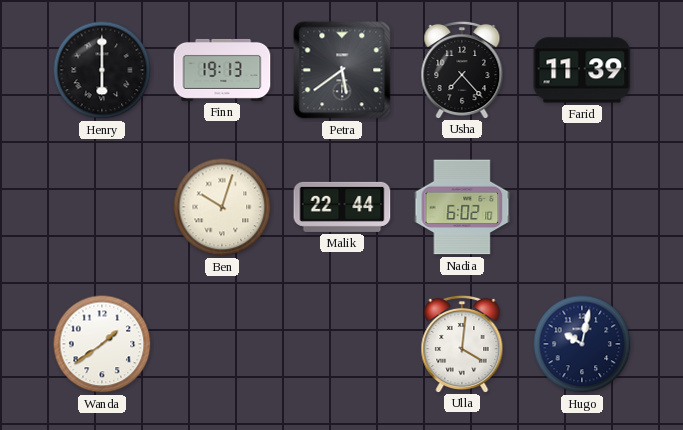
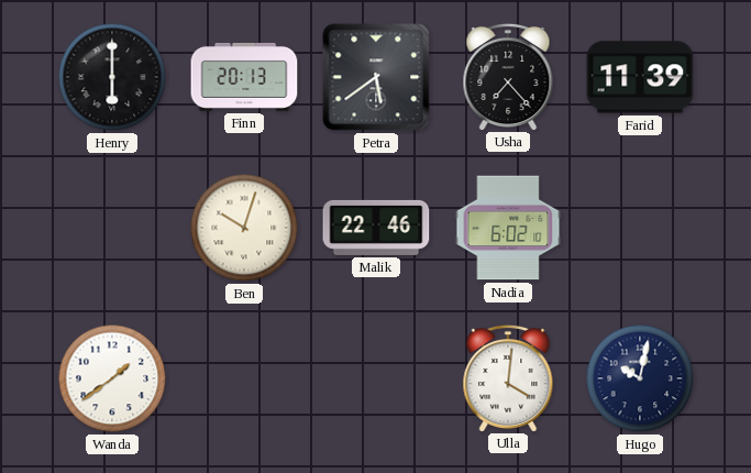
Finn: 19:13 -> 20:13
Malik: 22:44 -> 22:46
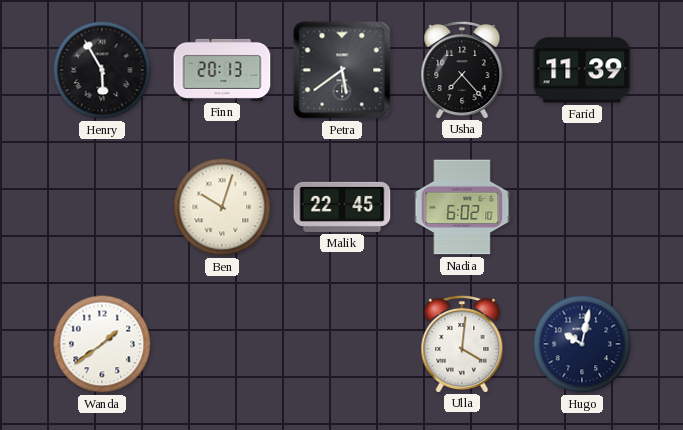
Henry: 6:00 -> 5:55
Malik: 22:46 -> 22:45
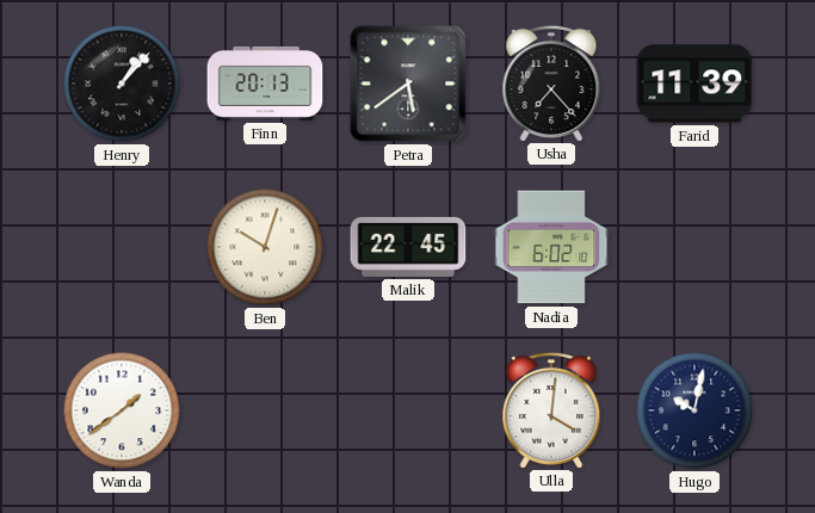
Henry: 5:55 -> 1:07
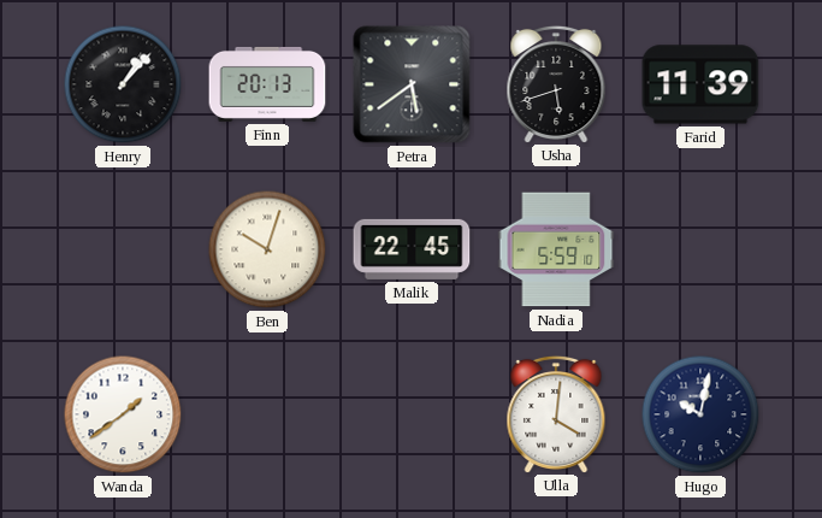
Usha: 7:23 -> 5:42
Nadia: 6:02 -> 5:59
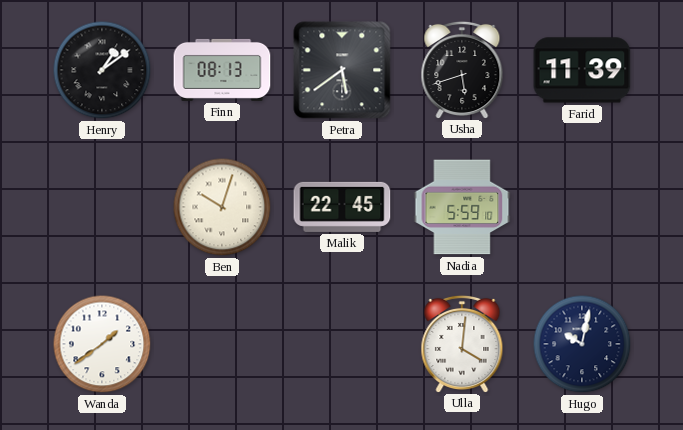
Henry: 1:07 -> 1:09
Finn: 20:13 -> 08:13
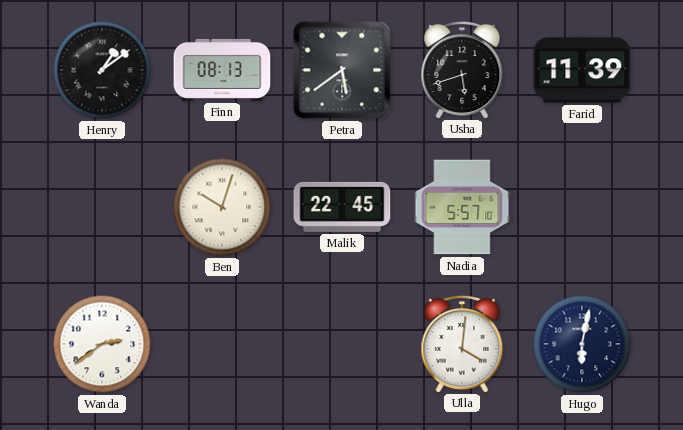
Nadia: 5:59 -> 5:57
Wanda: 1:39 -> 2:39
Hugo: 10:02 -> 6:02
